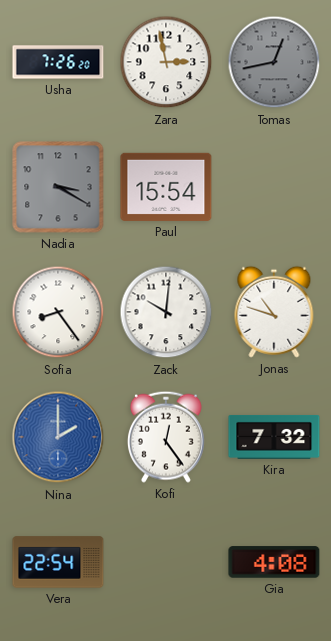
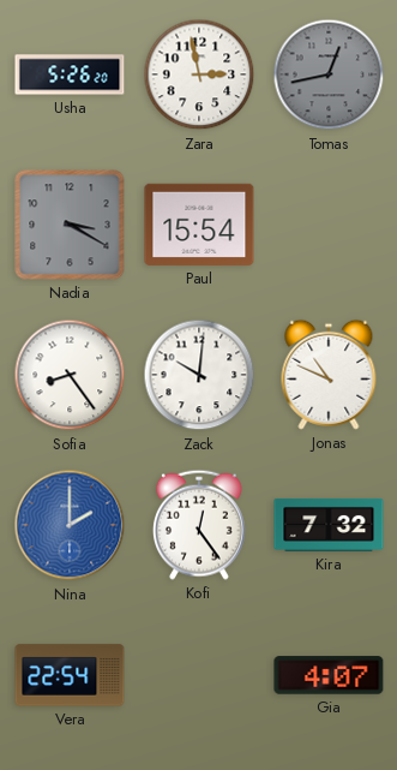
Usha: 7:26 -> 5:26
Jonas: 10:48 -> 10:49
Gia: 4:08 -> 4:07
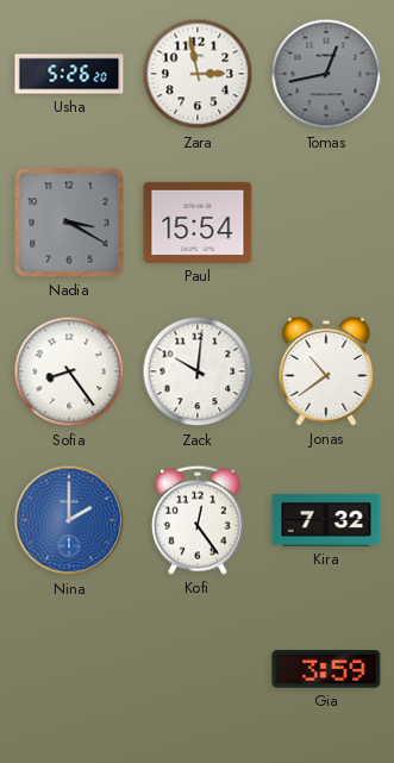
Jonas: 10:49 -> 10:39
Vera: 22:54 -> none
Gia: 4:07 -> 3:59
